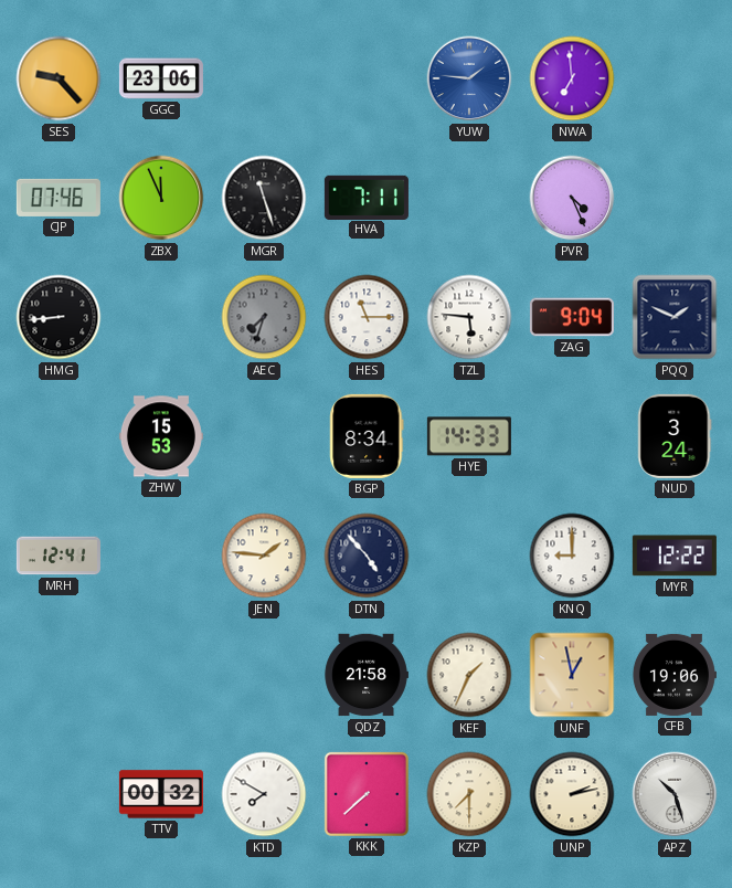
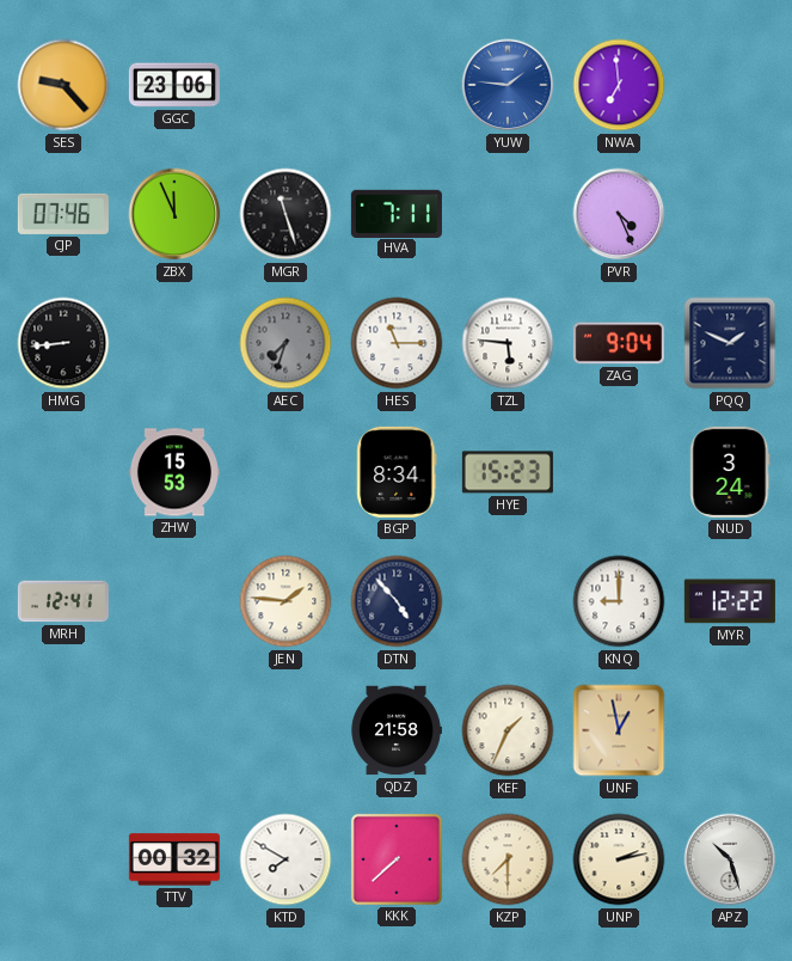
HYE: 14:33 -> 15:23
CFB: 19:06 -> none
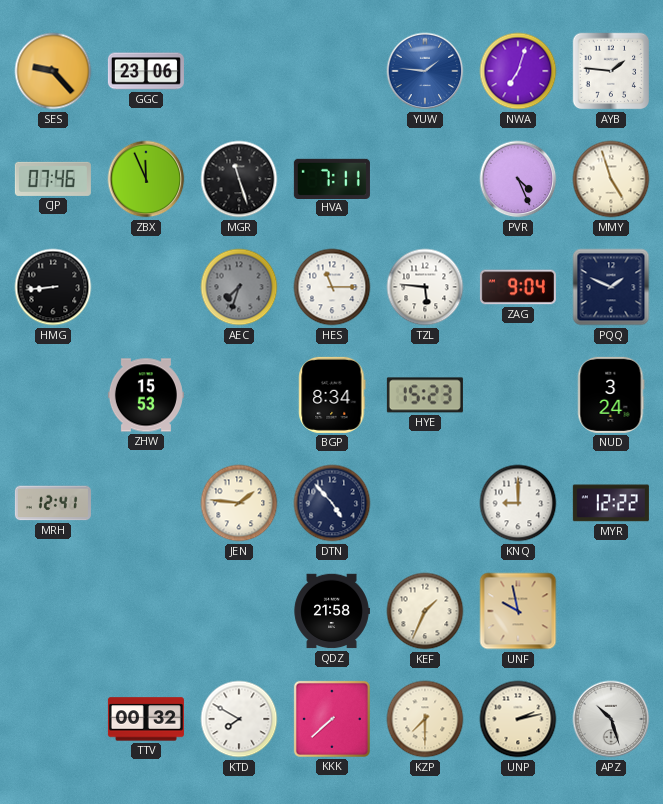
NWA: 6:59 -> 7:03
AYB: none -> 1:46
MMY: none -> 4:57
UNF: 12:58 -> 9:58
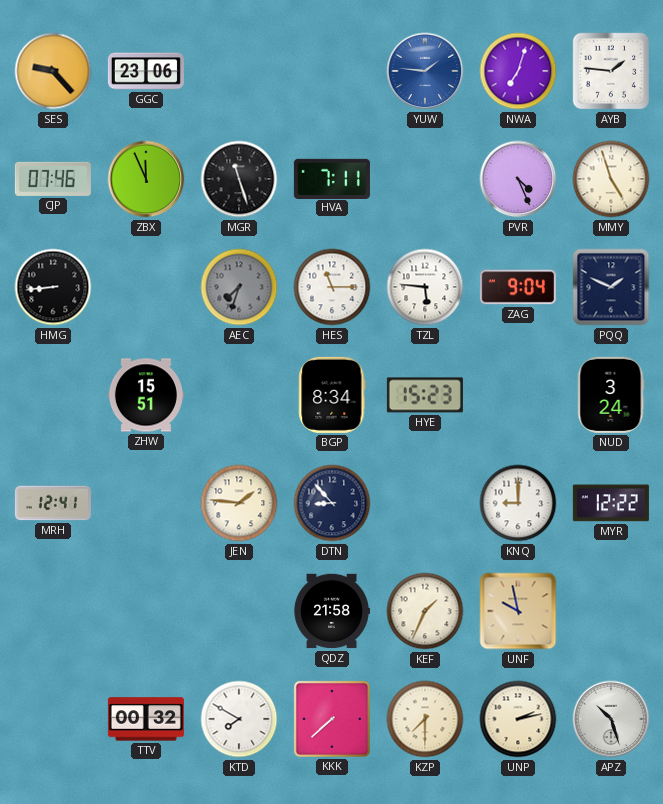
ZHW: 15:53 -> 15:51
DTN: 4:53 -> 8:53
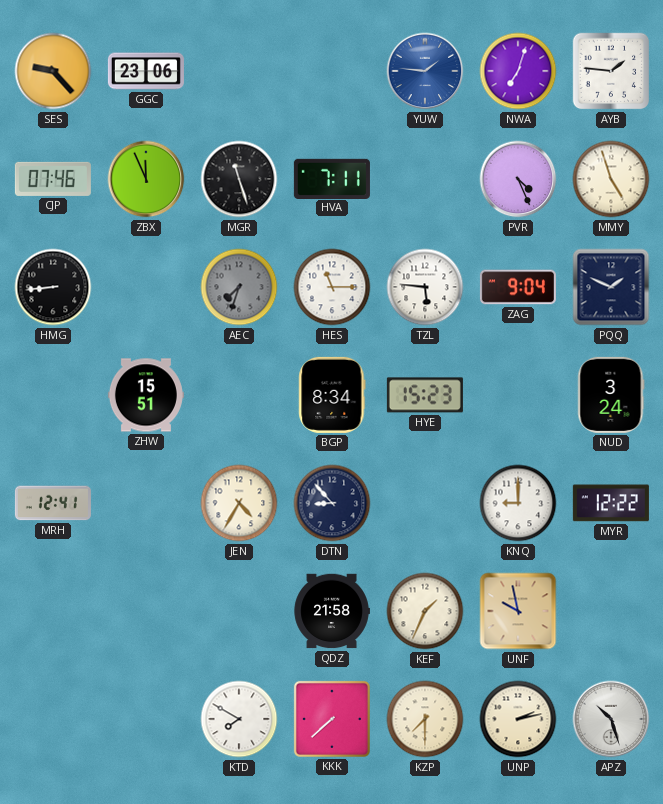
JEN: 1:46 -> 4:35
TTV: 00:32 -> none
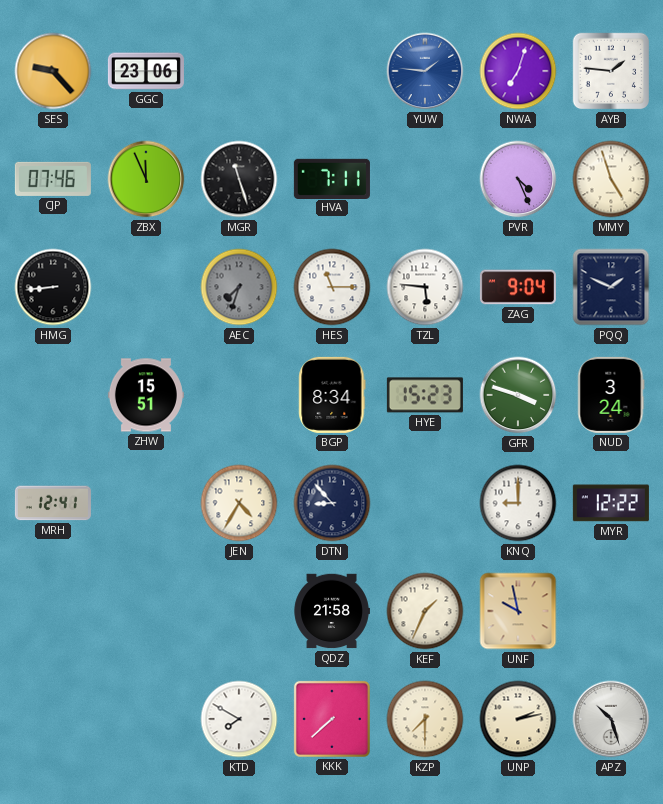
GFR: none -> 3:48
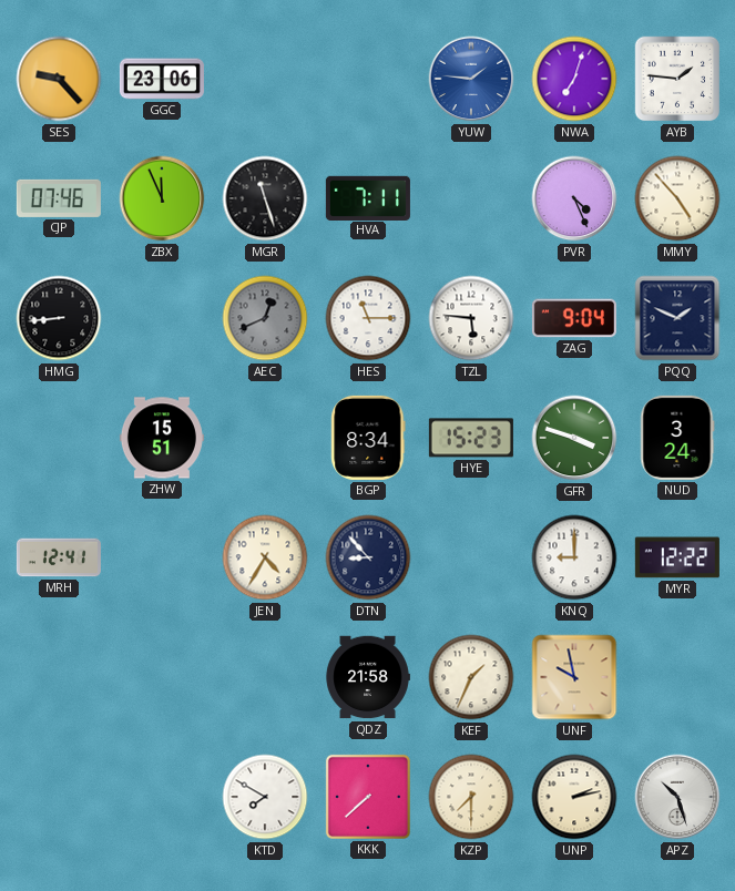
MMY: 4:57 -> 4:53
AEC: 7:33 -> 12:41
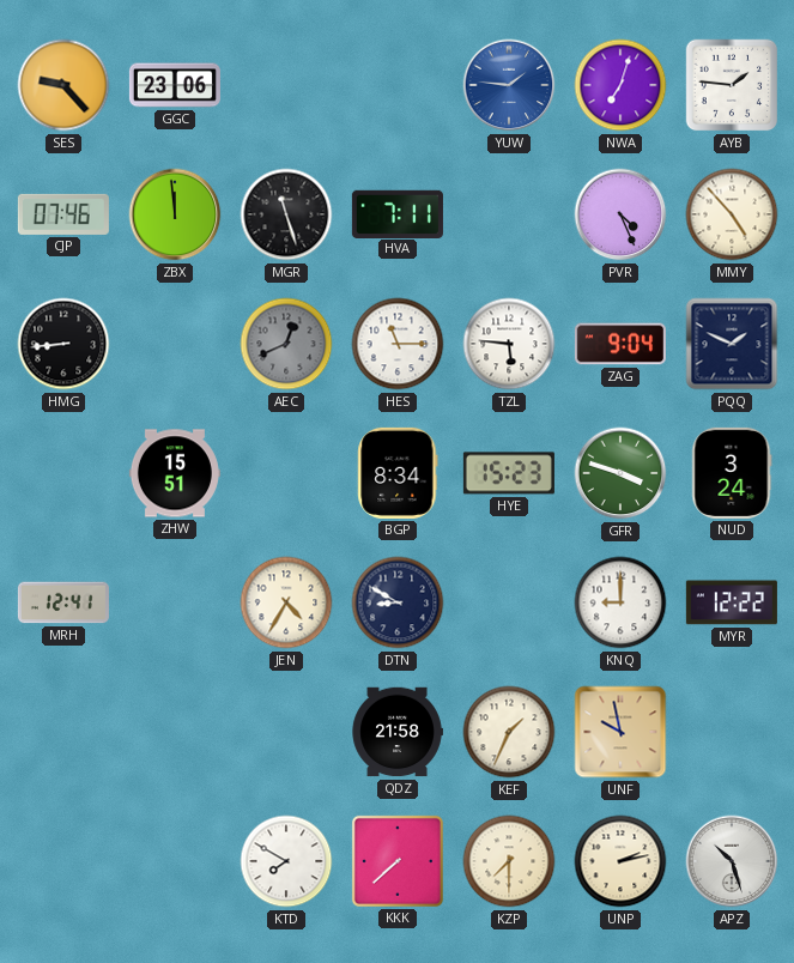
ZBX: 11:56 -> 11:59
DTN: 8:53 -> 8:50
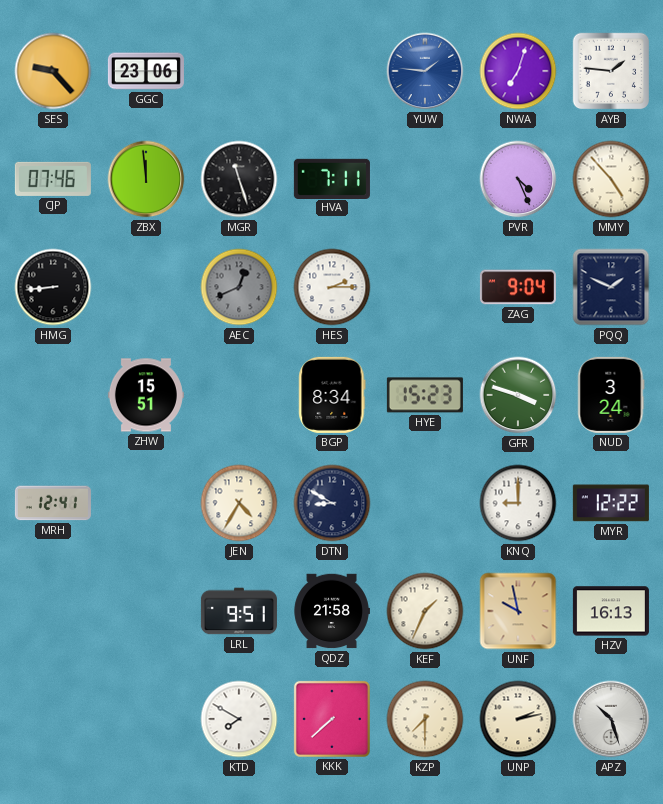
HES: 11:15 -> 2:15
TZL: 5:46 -> none
LRL: none -> 9:51
HZV: none -> 16:13
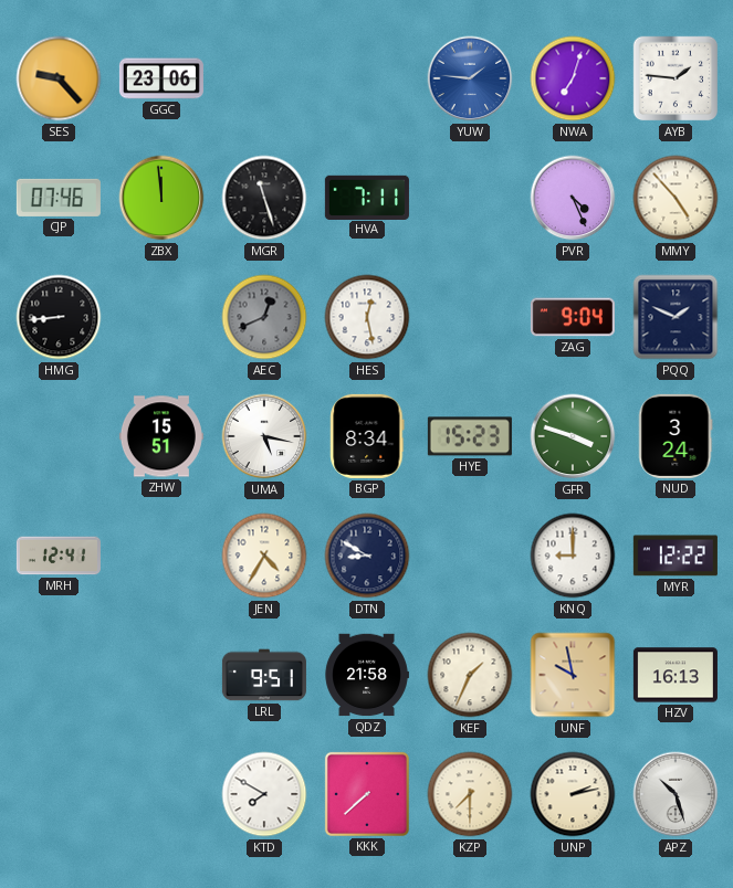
HES: 2:15 -> 12:28
UMA: none -> 5:17
